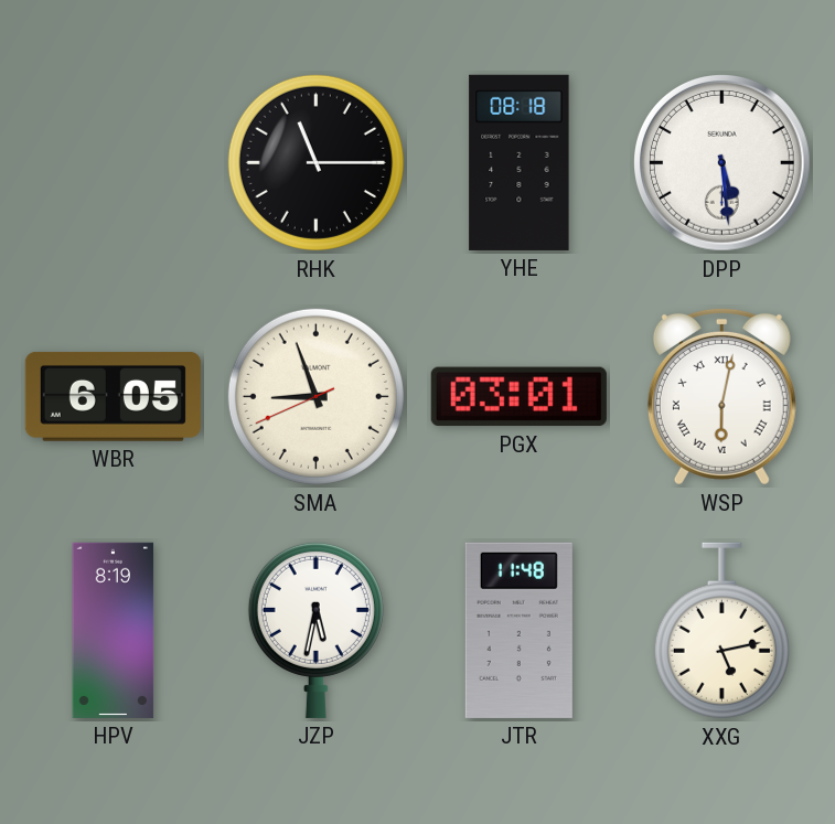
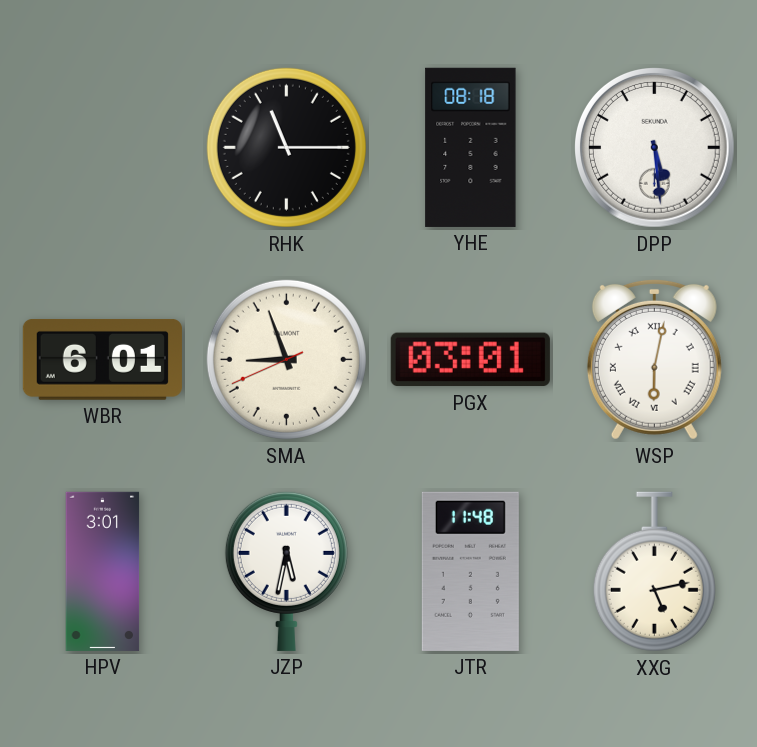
WBR: 6:05 -> 6:01
HPV: 8:19 -> 3:01
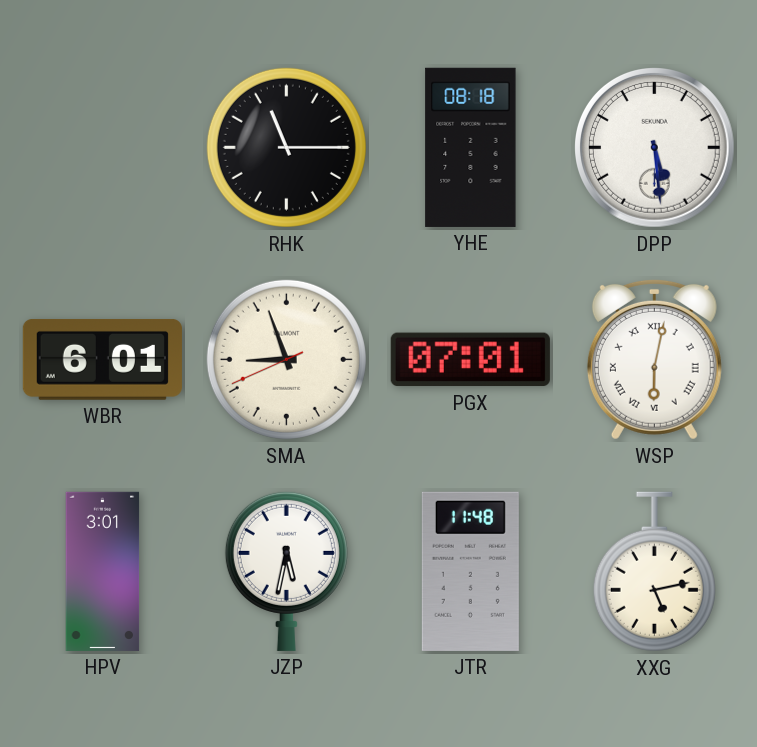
PGX: 03:01 -> 07:01
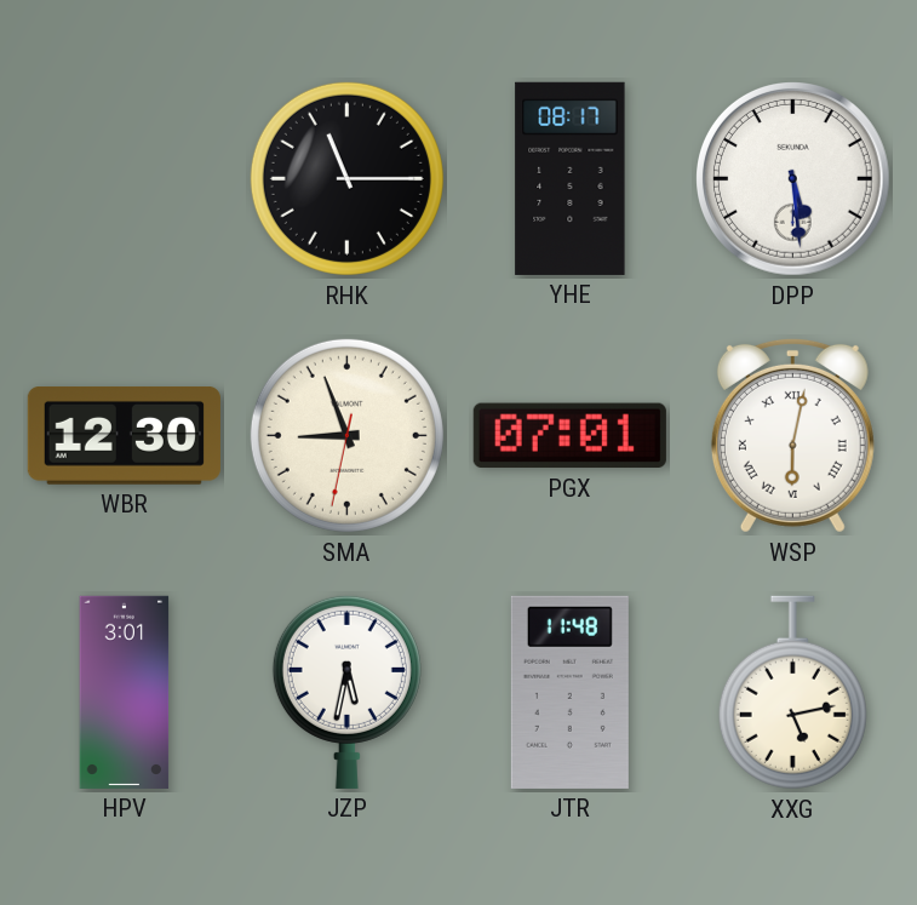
YHE: 08:18 -> 08:17
WBR: 6:01 -> 12:30
SMA: 8:56:41 -> 8:56:32
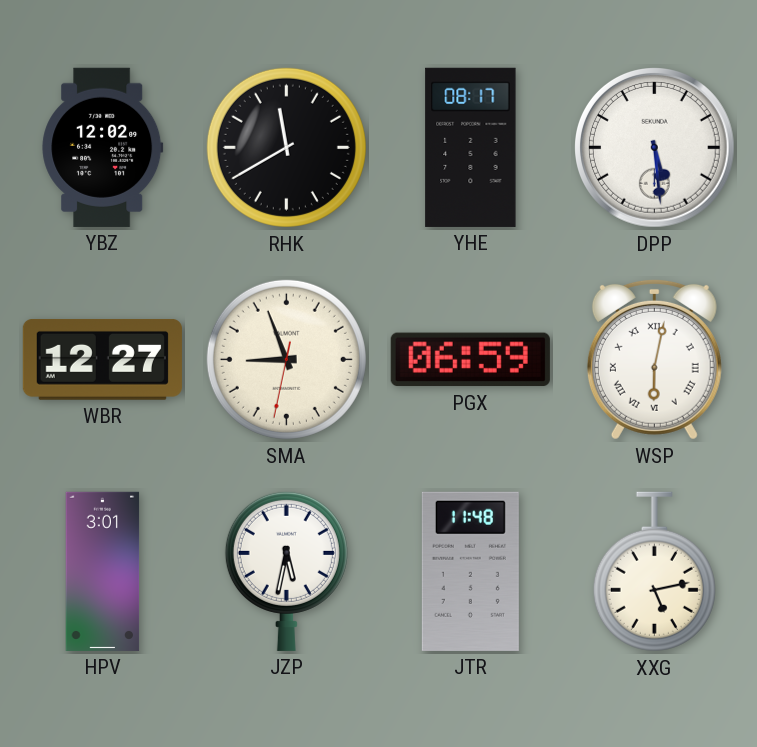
YBZ: none -> 12:02
RHK: 11:15 -> 11:40
WBR: 12:30 -> 12:27
PGX: 07:01 -> 06:59
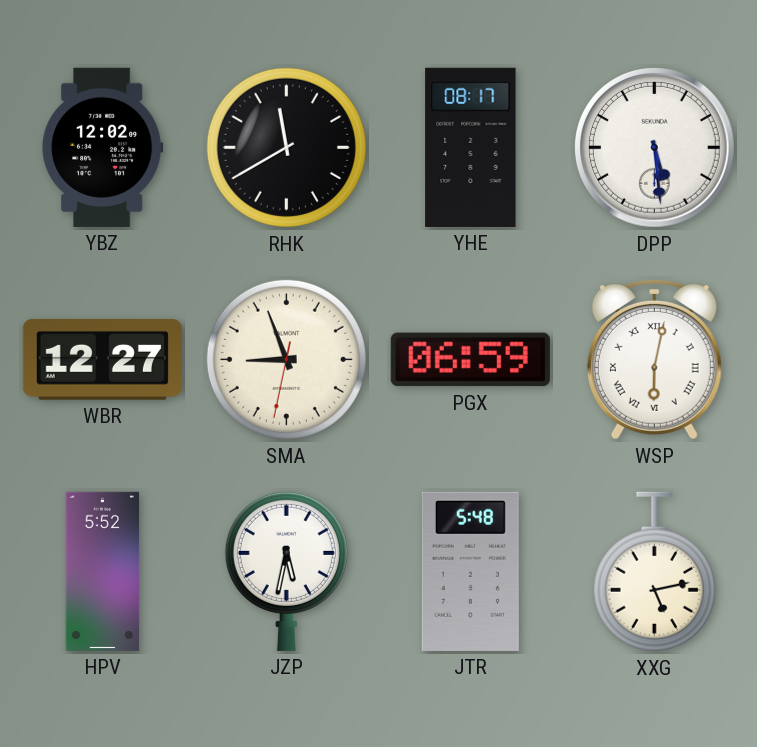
HPV: 3:01 -> 5:52
JTR: 11:48 -> 5:48
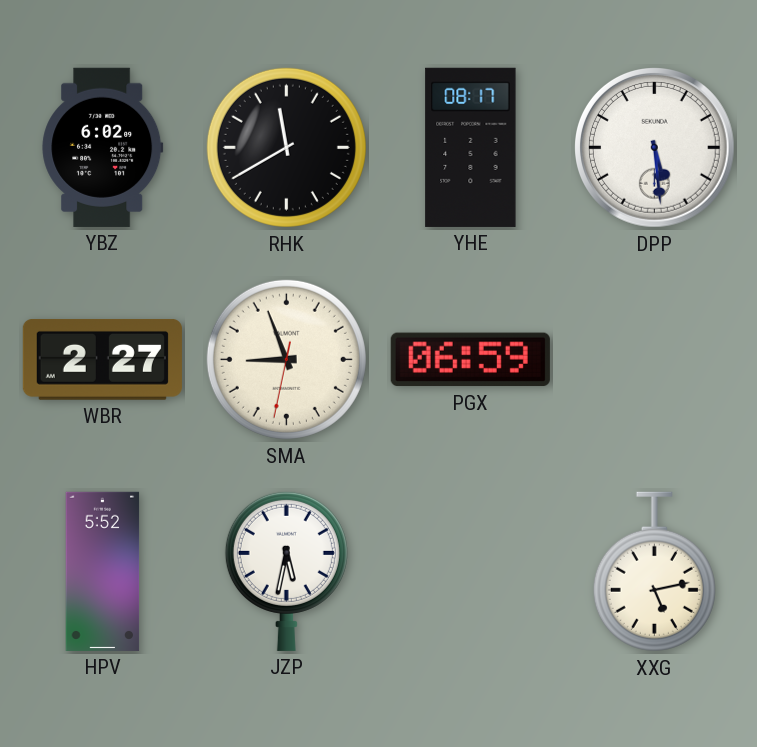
YBZ: 12:02 -> 6:02
WBR: 12:27 -> 2:27
WSP: 6:02 -> none
JTR: 5:48 -> none
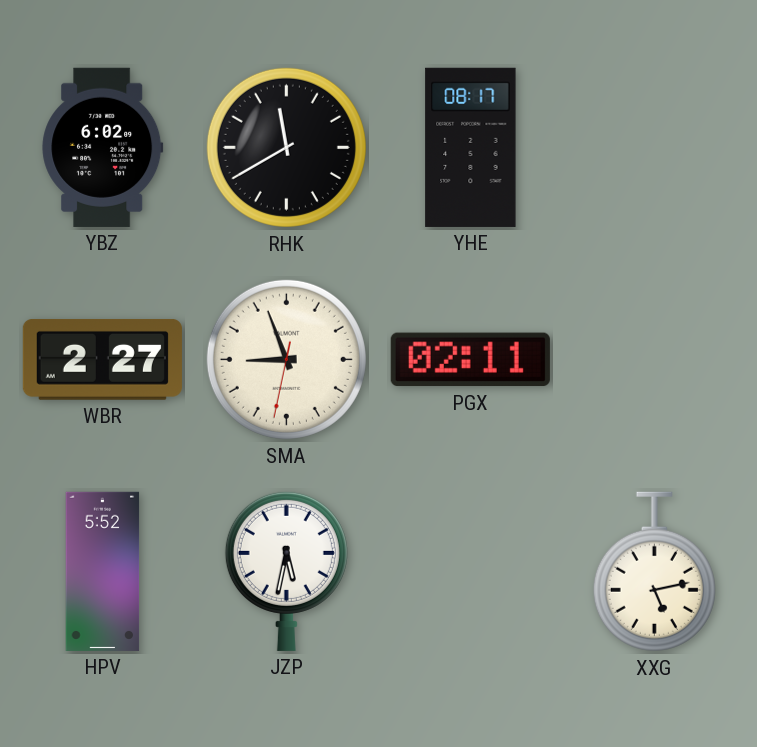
DPP: 5:29 -> none
PGX: 06:59 -> 02:11
